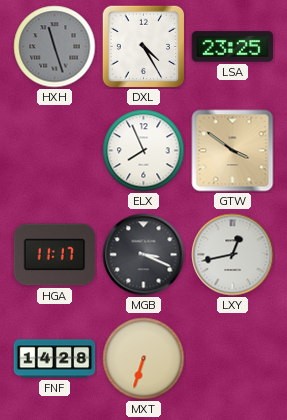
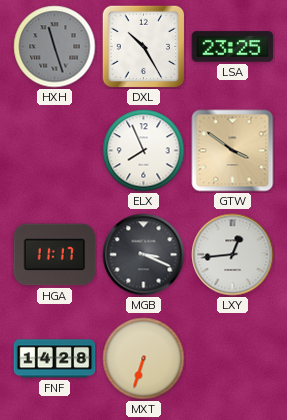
DXL: 4:25 -> 10:25
LXY: 12:43 -> 12:44
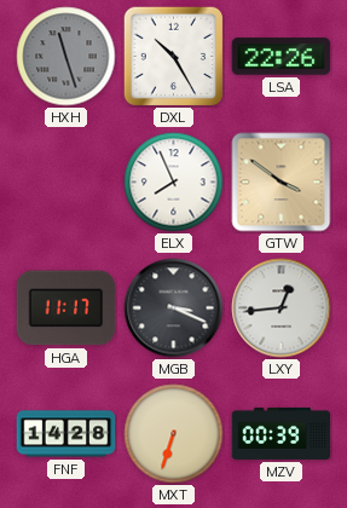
LSA: 23:25 -> 22:26
MZV: none -> 00:39
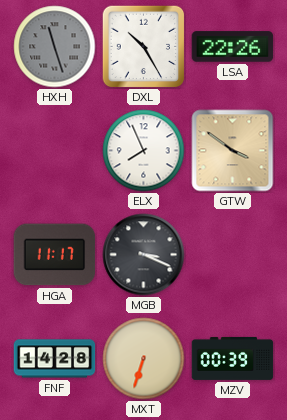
LXY: 12:44 -> none
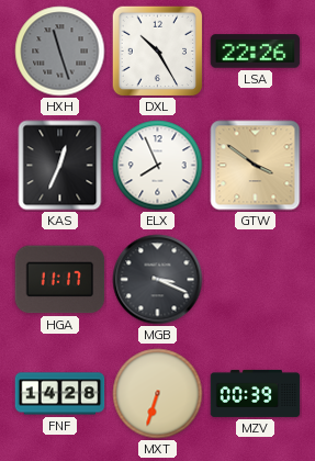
KAS: none -> 12:34
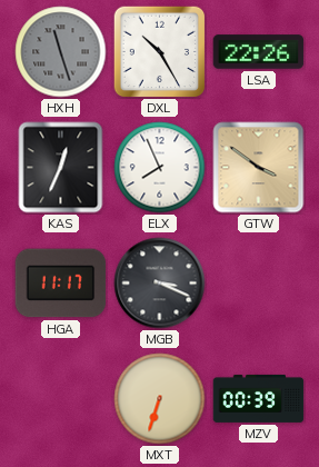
FNF: 14:28 -> none
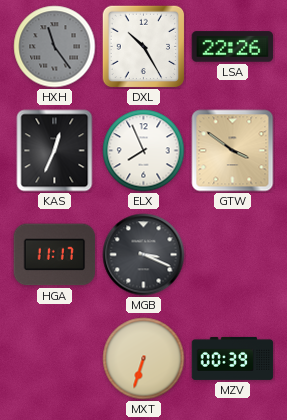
HXH: 11:27 -> 11:24
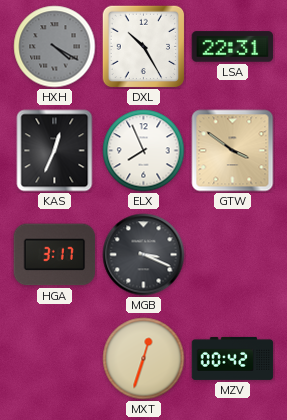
HXH: 11:24 -> 4:20
LSA: 22:26 -> 22:31
HGA: 11:17 -> 3:17
MXT: 6:33 -> 12:33
MZV: 00:39 -> 00:42
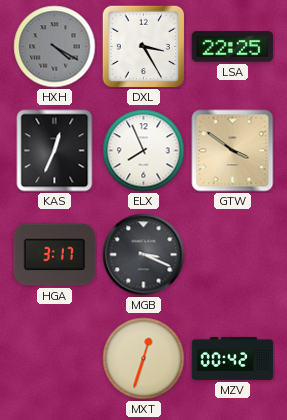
DXL: 10:25 -> 3:25
LSA: 22:31 -> 22:25
